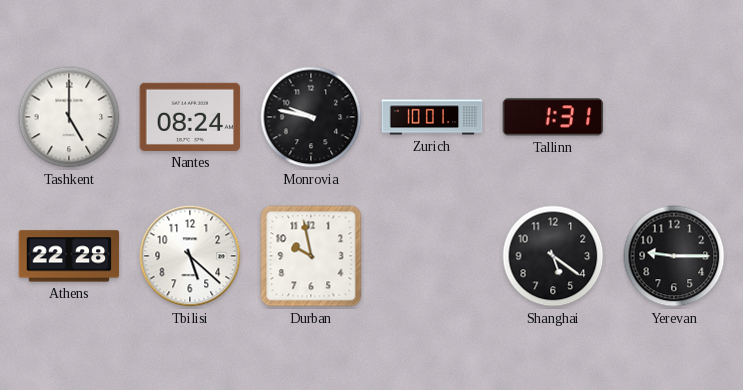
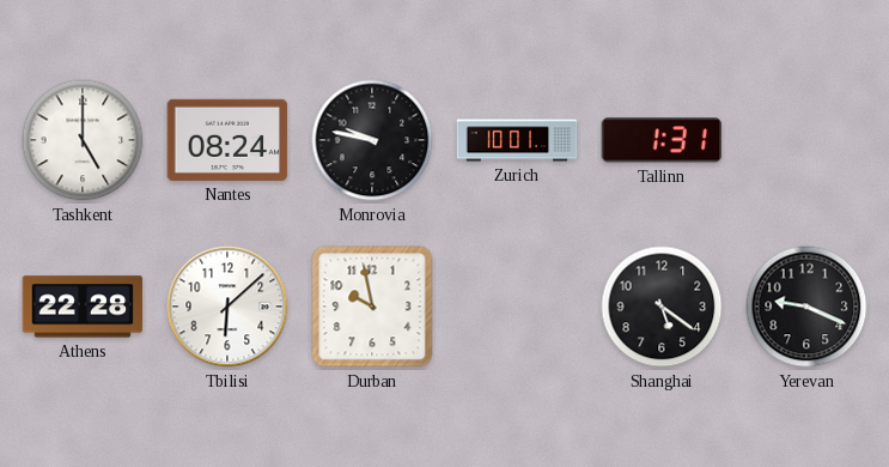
Tbilisi: 5:22 -> 6:08
Yerevan: 9:15 -> 9:19
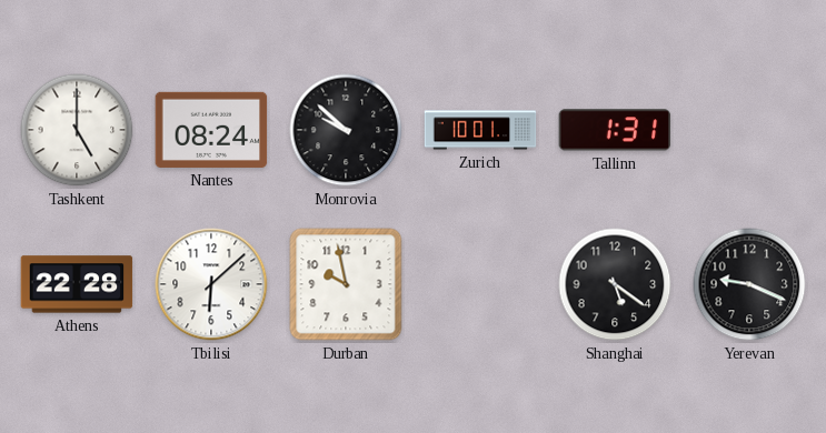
Monrovia: 9:47 -> 9:52
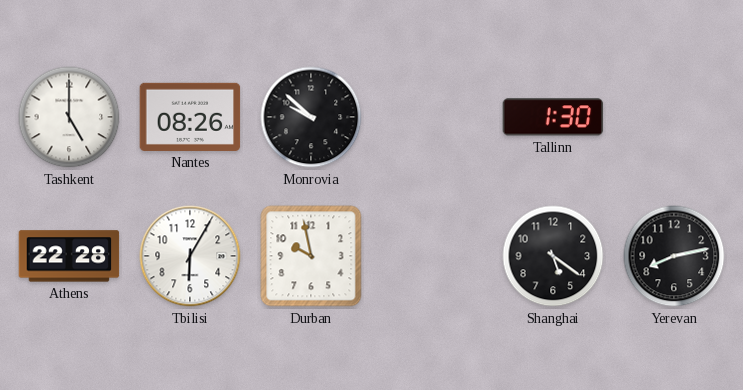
Nantes: 08:24 -> 08:26
Zurich: 10:01 -> none
Tallinn: 1:31 -> 1:30
Tbilisi: 6:08 -> 6:05
Yerevan: 9:19 -> 8:13
